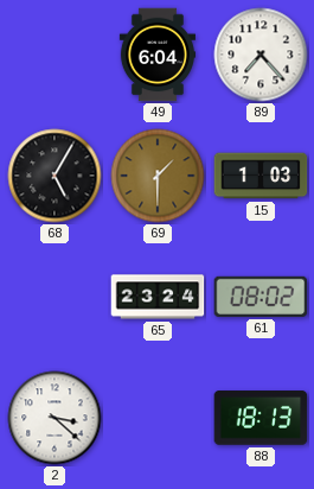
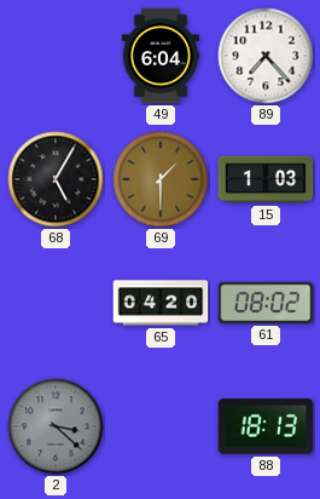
65: 23:24 -> 04:20
2 dial: white -> grey
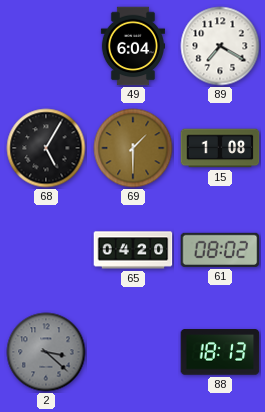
89: 7:23 -> 7:20
15: 1:03 -> 1:08
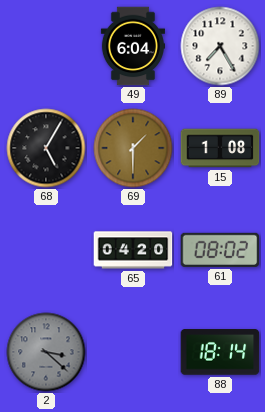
89: 7:20 -> 7:25
88: 18:13 -> 18:14
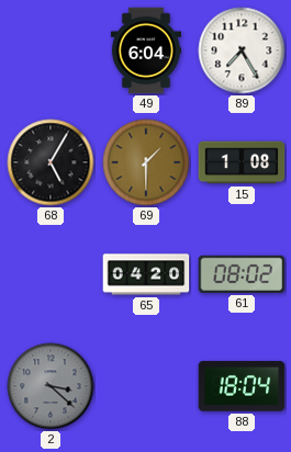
88: 18:14 -> 18:04
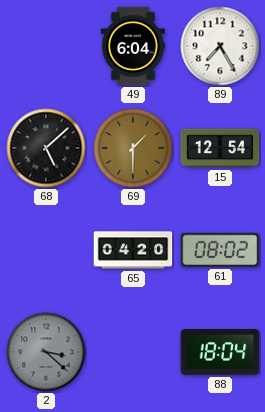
68: 5:05 -> 5:08
15: 1:08 -> 12:54
